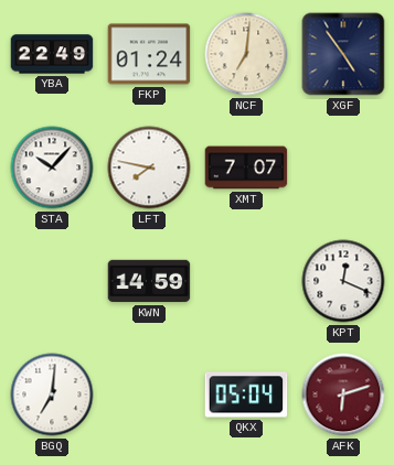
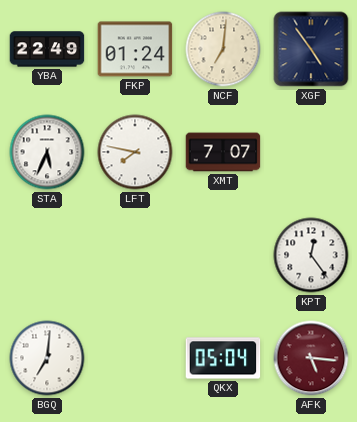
STA: 10:07 -> 5:34
KWN: 14:59 -> none
KPT: 12:19 -> 12:24
AFK: 6:12 -> 5:16
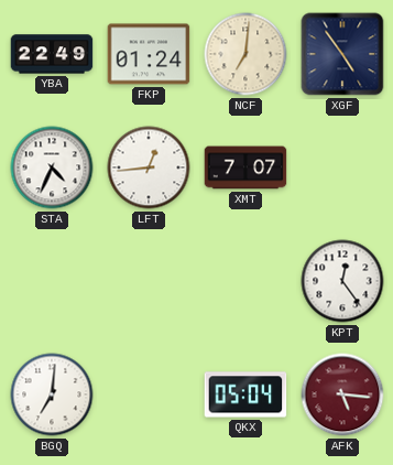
STA: 5:34 -> 4:34
LFT: 7:47 -> 12:44
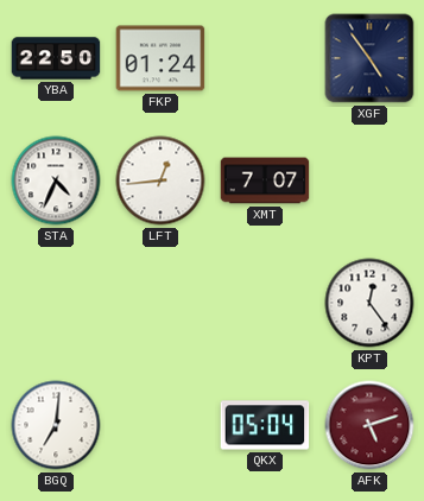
YBA: 22:49 -> 22:50
NCF: 7:01 -> none
AFK: 5:16 -> 5:12
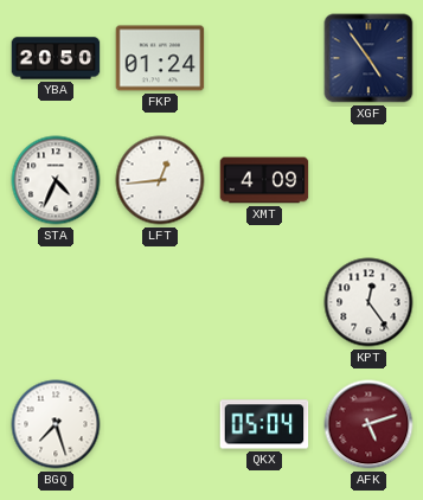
YBA: 22:50 -> 20:50
XMT: 7:07 -> 4:09
BGQ: 7:01 -> 7:27
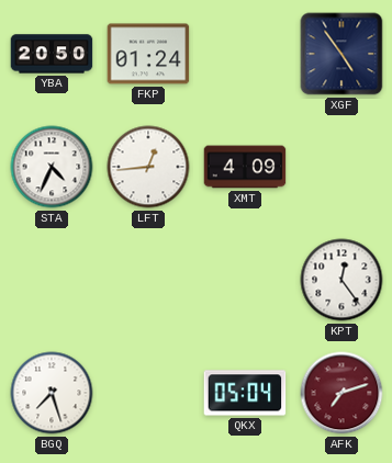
AFK: 5:12 -> 7:12
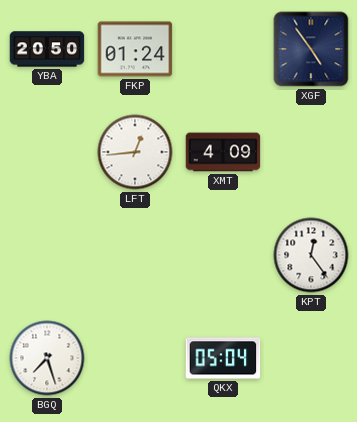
STA: 4:34 -> none
AFK: 7:12 -> none
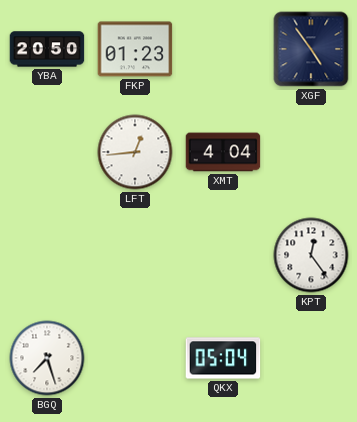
FKP: 01:24 -> 01:23
XMT: 4:09 -> 4:04
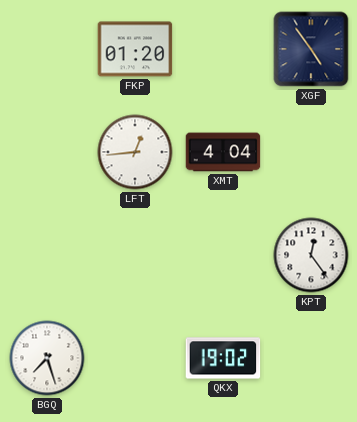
YBA: 20:50 -> none
FKP: 01:23 -> 01:20
QKX: 05:04 -> 19:02
